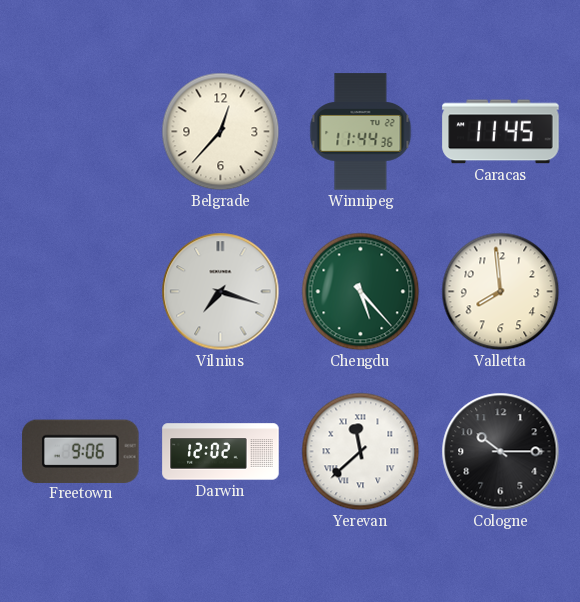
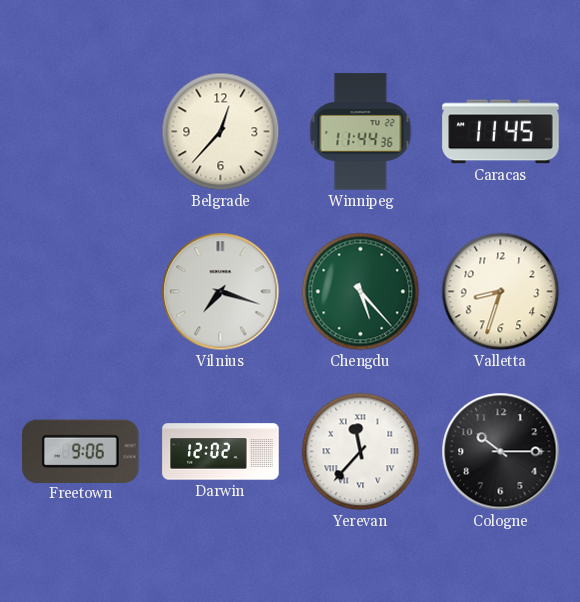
Valletta: 7:59 -> 8:33
Yerevan: 11:38 -> 11:37
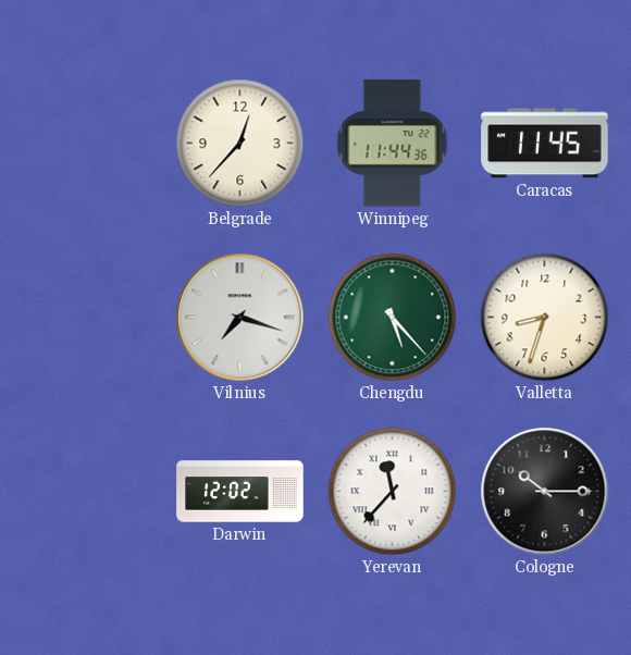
Freetown: 9:06 -> none
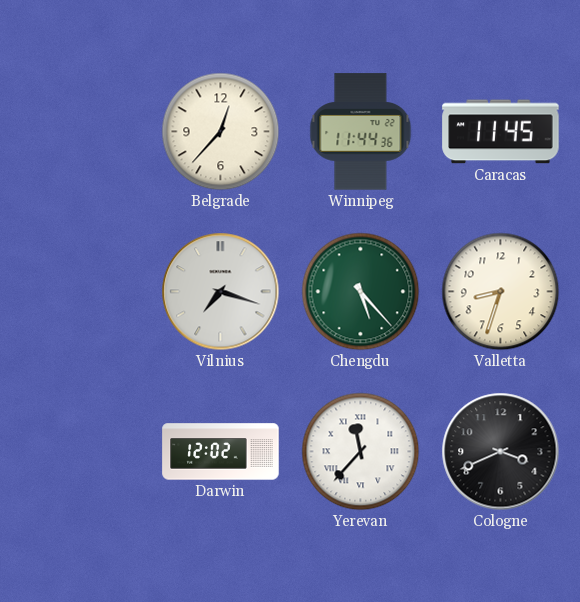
Cologne: 10:15 -> 3:41
